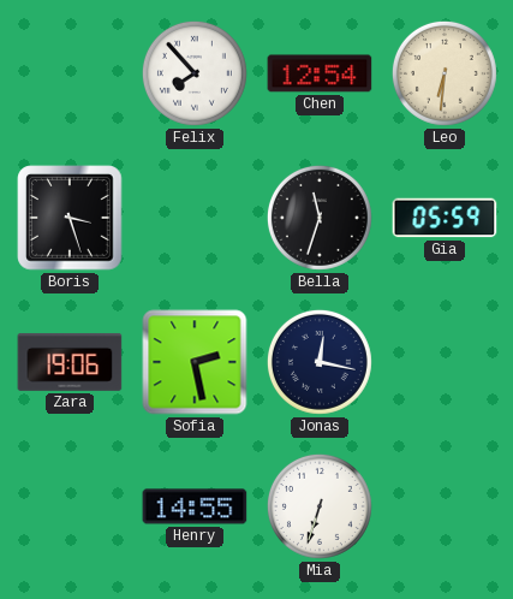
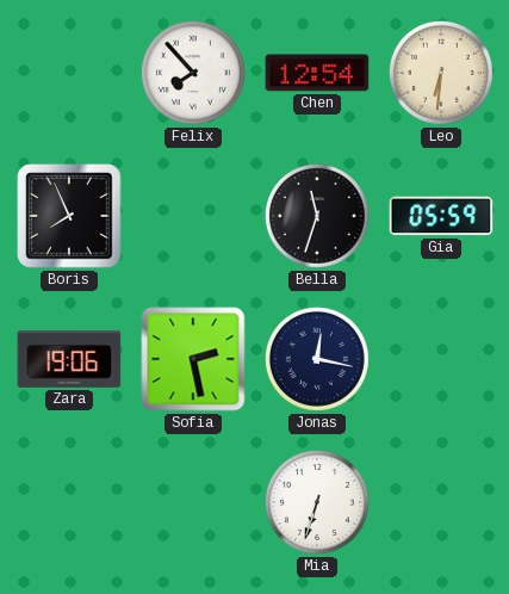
Boris: 3:27 -> 7:56
Henry: 14:55 -> none
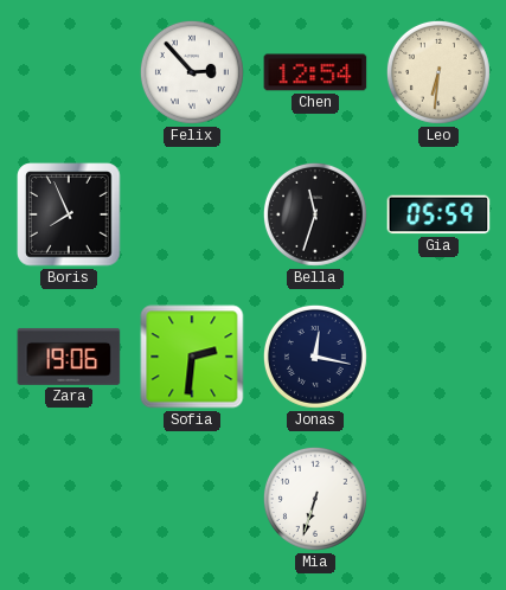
Felix: 7:53 -> 2:53
Sofia: 2:28 -> 2:31
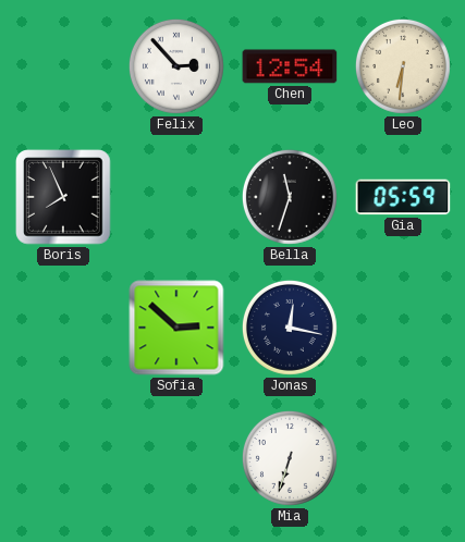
Zara: 19:06 -> none
Sofia: 2:31 -> 2:52
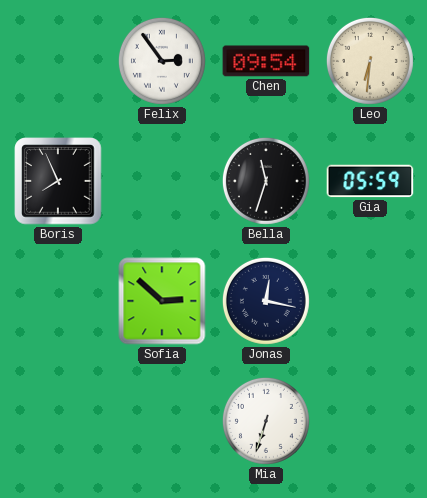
Felix: 2:53 -> 2:54
Chen: 12:54 -> 09:54
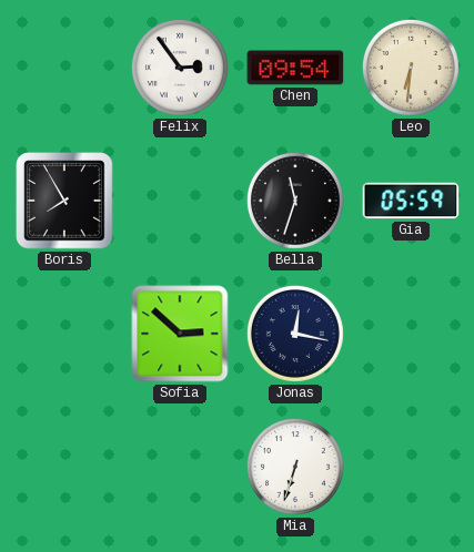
Boris: 7:56 -> 7:55
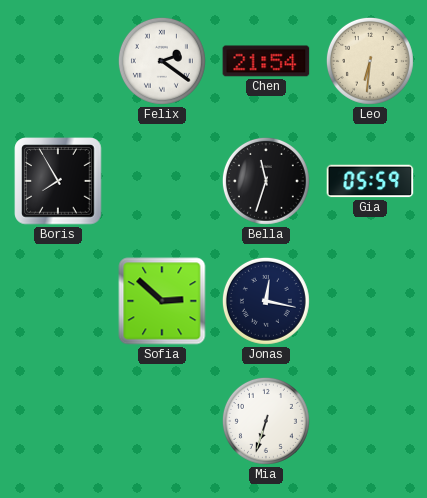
Felix: 2:54 -> 2:21
Chen: 09:54 -> 21:54
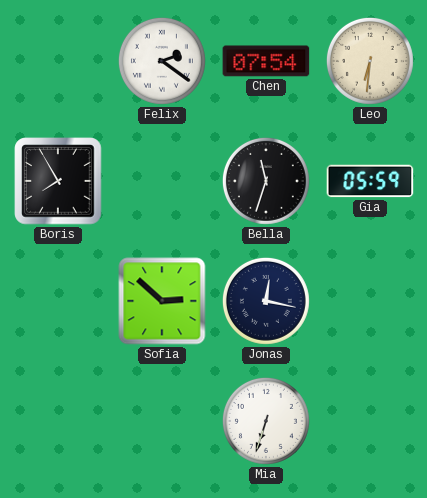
Chen: 21:54 -> 07:54
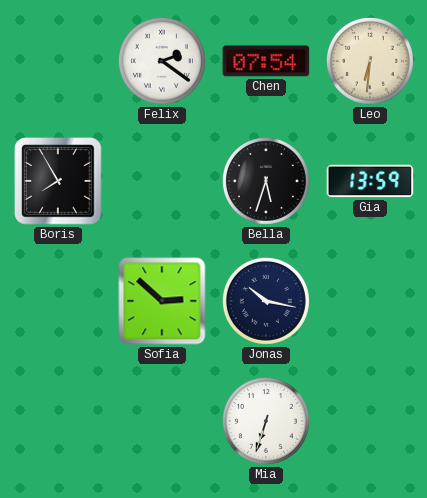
Bella: 11:33 -> 5:33
Gia: 05:59 -> 13:59
Jonas: 12:17 -> 10:17
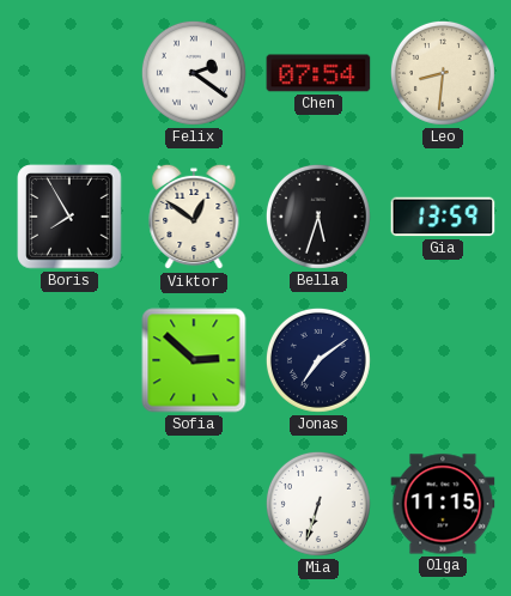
Leo: 6:31 -> 8:31
Viktor: none -> 12:51
Jonas: 10:17 -> 7:09
Olga: none -> 11:15
